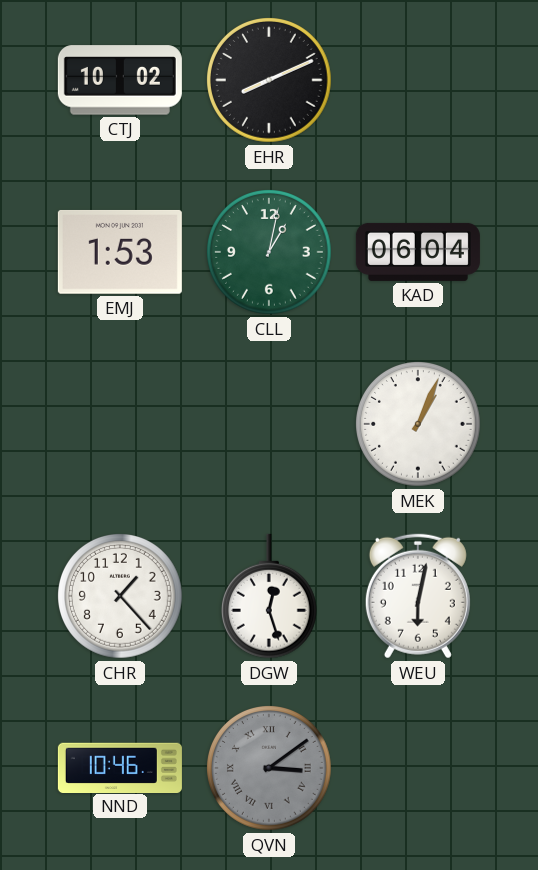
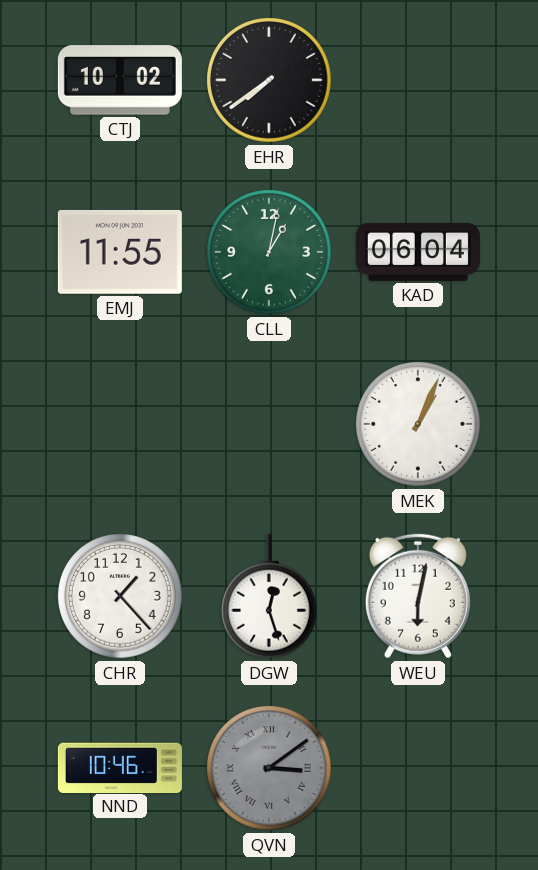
EHR: 8:11 -> 7:39
EMJ: 1:53 -> 11:55
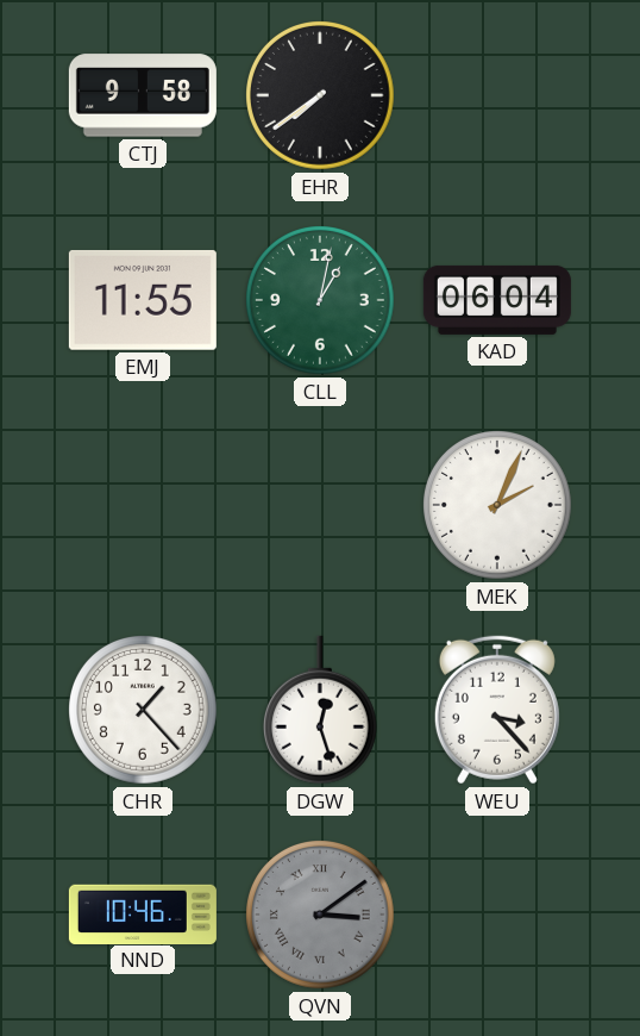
CTJ: 10:02 -> 9:58
MEK: 1:04 -> 2:04
WEU: 6:02 -> 3:23
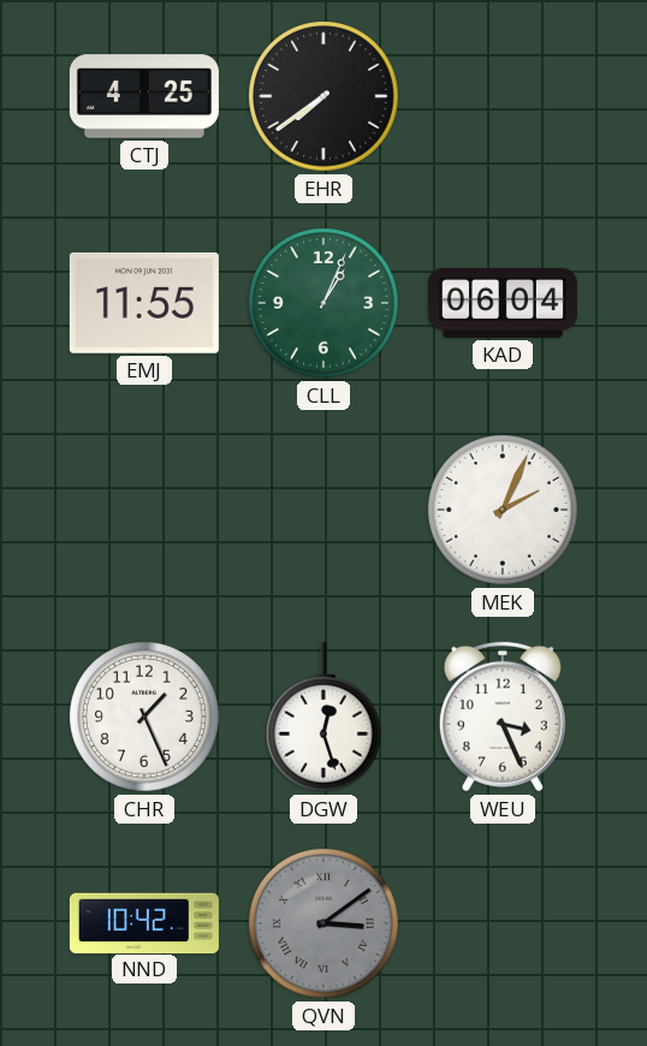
CTJ: 9:58 -> 4:25
CLL: 1:02 -> 1:04
CHR: 1:23 -> 1:26
WEU: 3:23 -> 3:26
NND: 10:46 -> 10:42
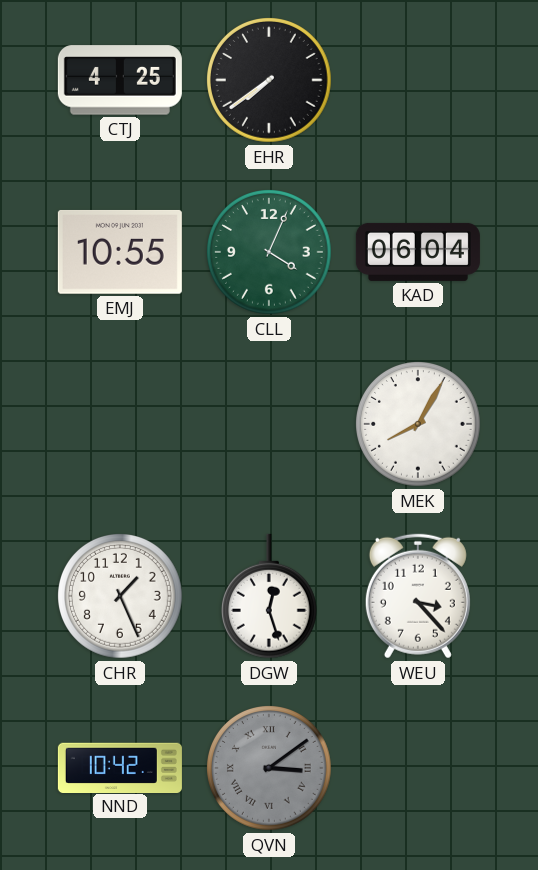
EMJ: 11:55 -> 10:55
CLL: 1:04 -> 4:04
MEK: 2:04 -> 8:05
WEU: 3:26 -> 3:23
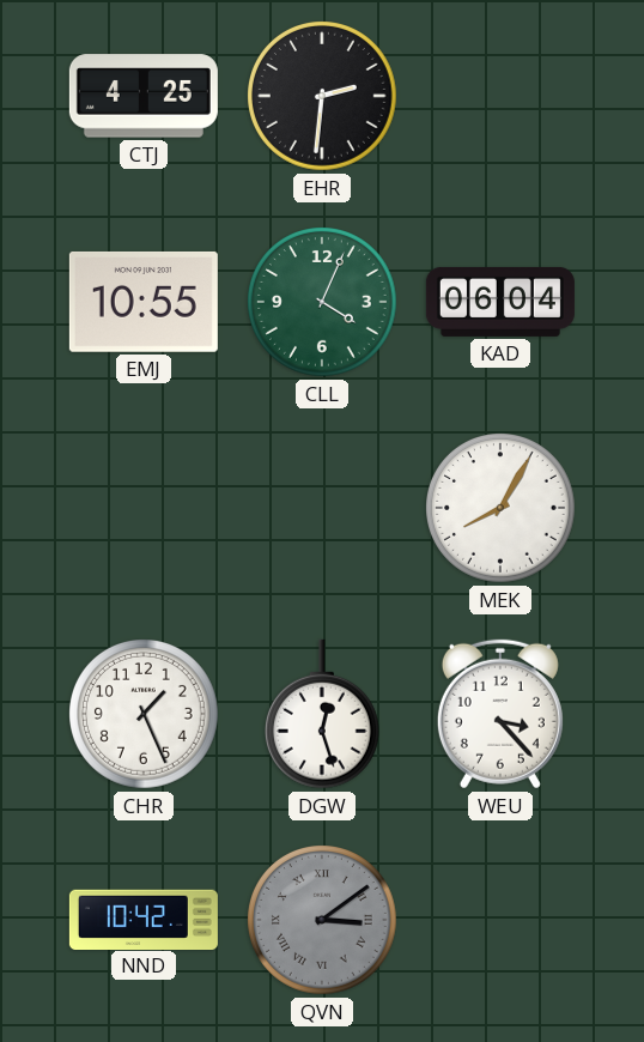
EHR: 7:39 -> 2:31
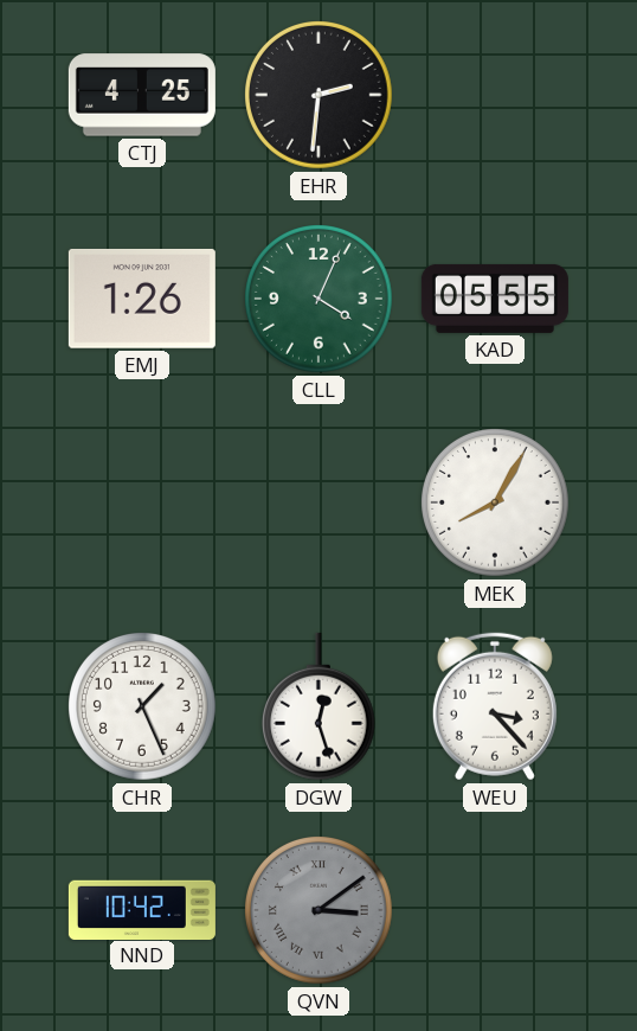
EMJ: 10:55 -> 1:26
KAD: 06:04 -> 05:55
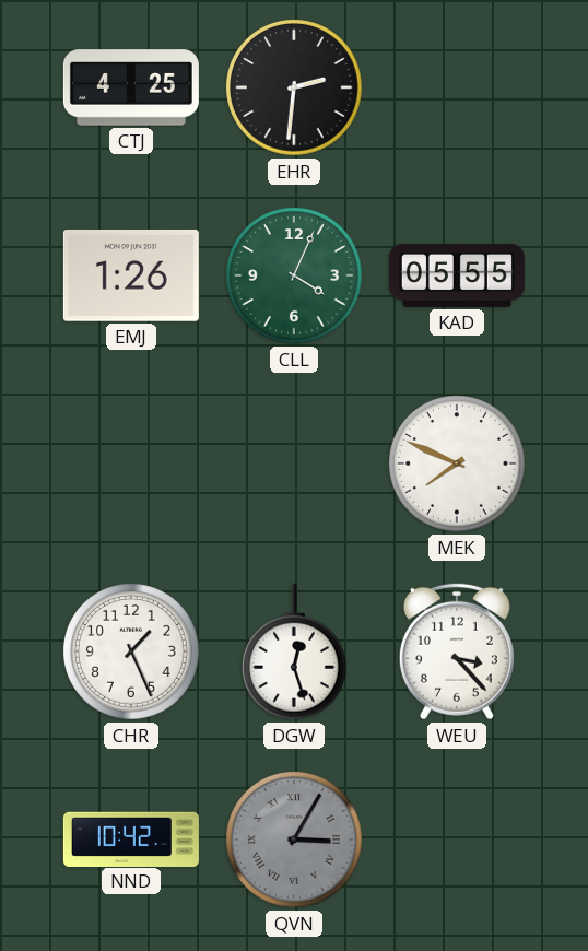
MEK: 8:05 -> 7:49
QVN: 3:09 -> 3:05
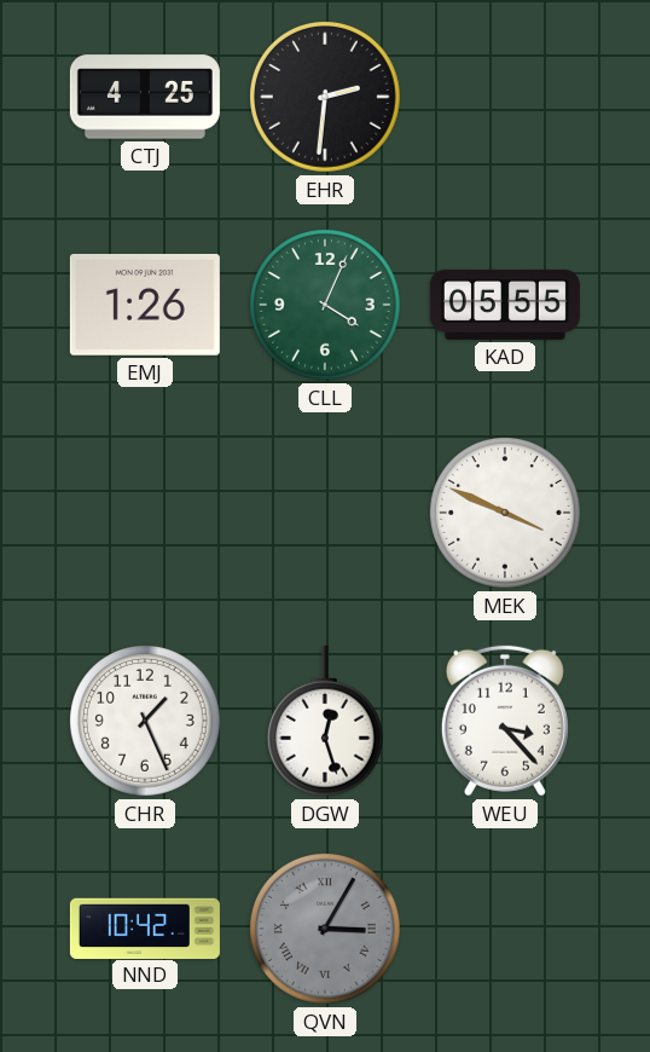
MEK: 7:49 -> 3:49
